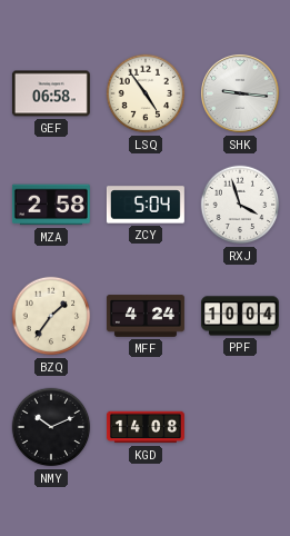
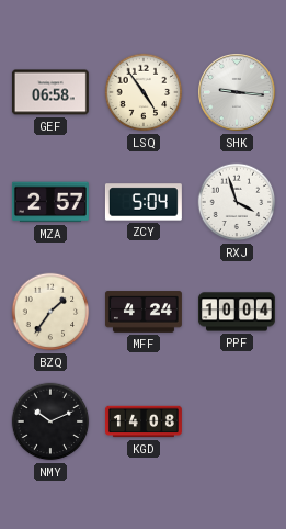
MZA: 2:58 -> 2:57
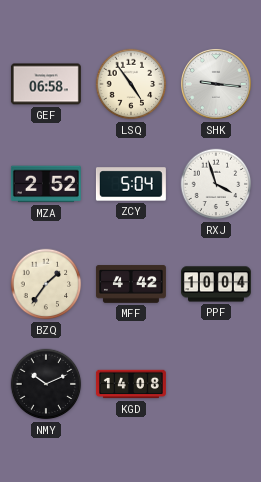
MZA: 2:57 -> 2:52
MFF: 4:24 -> 4:42
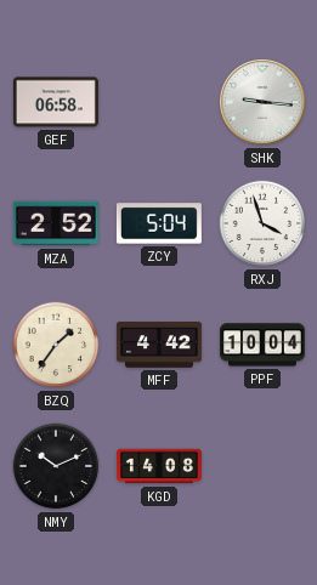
LSQ: 4:54 -> none
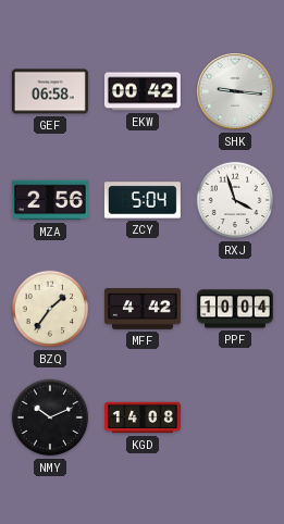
EKW: none -> 00:42
MZA: 2:52 -> 2:56
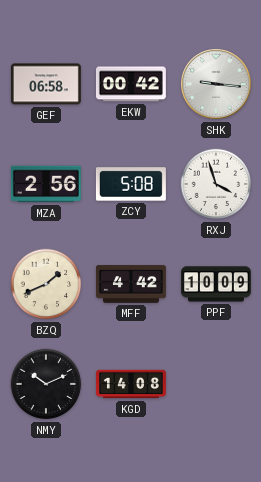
ZCY: 5:04 -> 5:08
BZQ: 1:36 -> 1:41
PPF: 10:04 -> 10:09
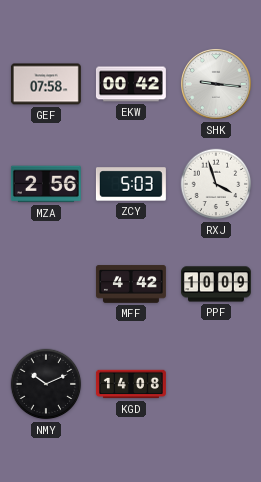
GEF: 06:58 -> 07:58
ZCY: 5:08 -> 5:03
BZQ: 1:41 -> none
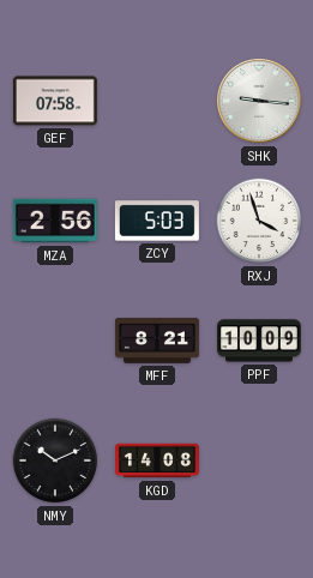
EKW: 00:42 -> none
MFF: 4:42 -> 8:21
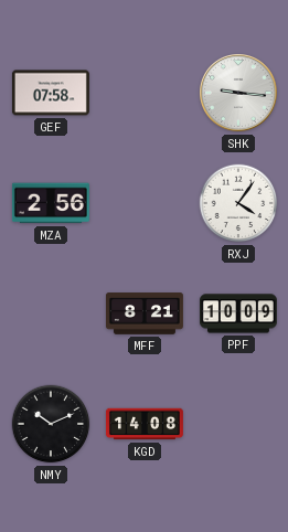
ZCY: 5:03 -> none
RXJ: 3:57 -> 4:06
